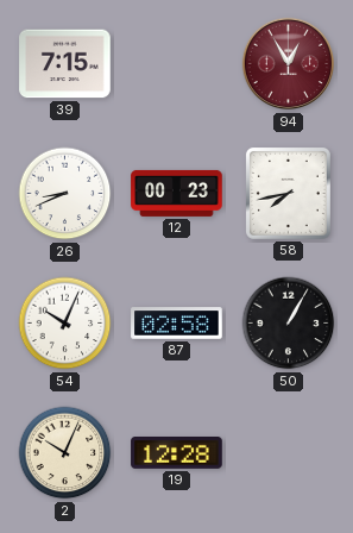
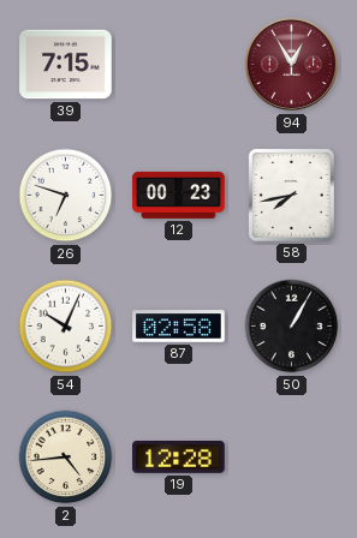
26: 8:41 -> 6:48
2: 10:04 -> 4:44
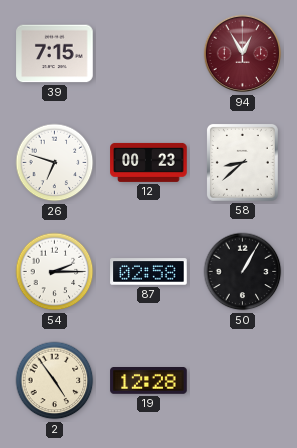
58: 7:43 -> 8:38
54: 10:04 -> 2:15
2: 4:44 -> 4:54
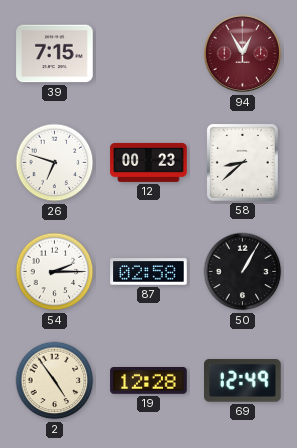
69: none -> 12:49
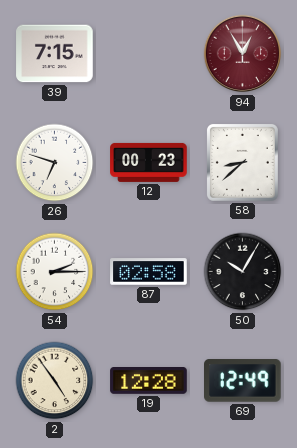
50: 1:05 -> 10:05
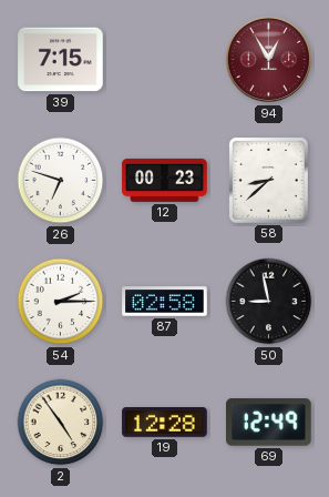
50: 10:05 -> 8:58
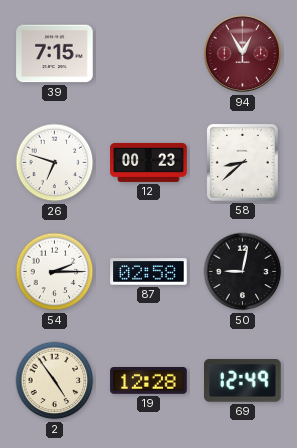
50: 8:58 -> 9:02
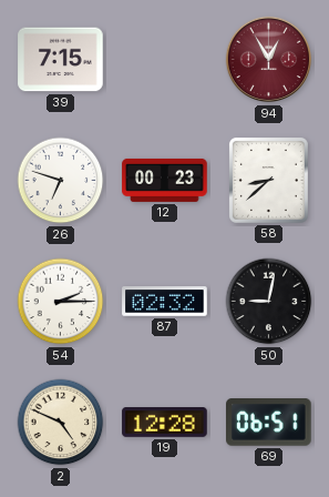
87: 02:58 -> 02:32
2: 4:54 -> 4:49
69: 12:49 -> 06:51
